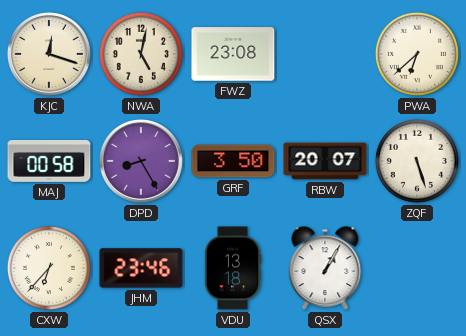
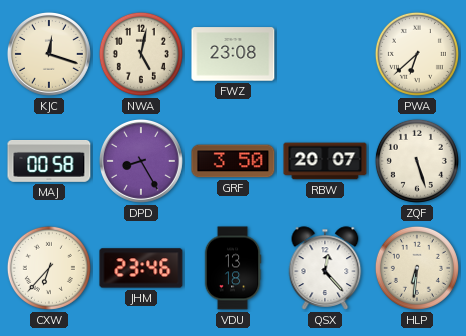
QSX: 1:05 -> 12:23
HLP: none -> 6:31
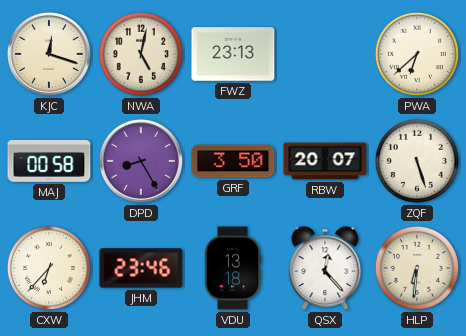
FWZ: 23:08 -> 23:13
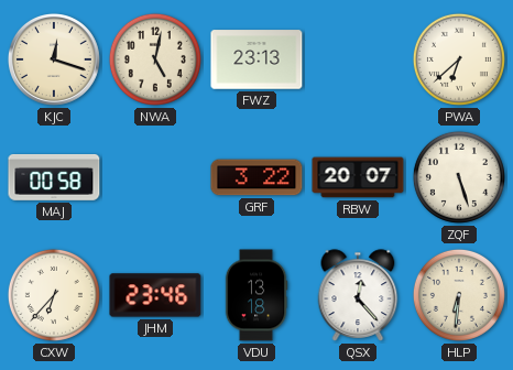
DPD: 8:25 -> none
GRF: 3:50 -> 3:22
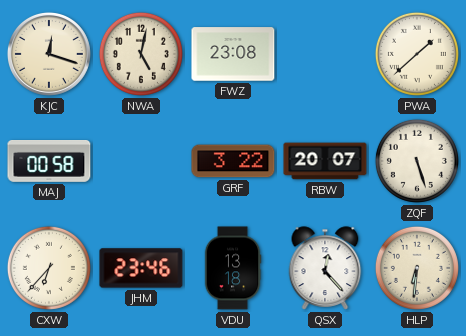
FWZ: 23:13 -> 23:08
PWA: 6:38 -> 1:38
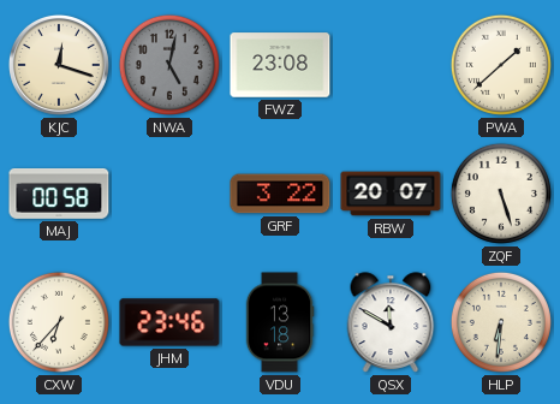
NWA dial: cream -> grey
QSX: 12:23 -> 11:50
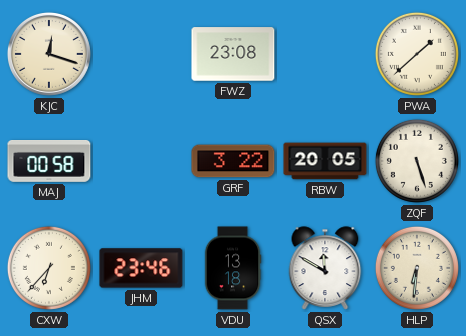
NWA: 5:02 -> none
RBW: 20:07 -> 20:05
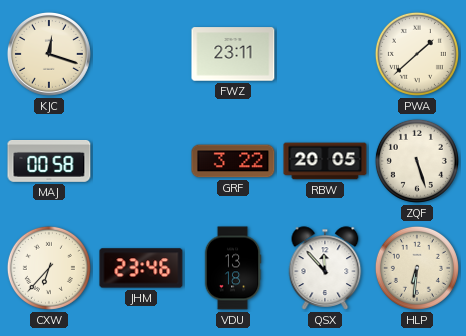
FWZ: 23:08 -> 23:11
QSX: 11:50 -> 11:53
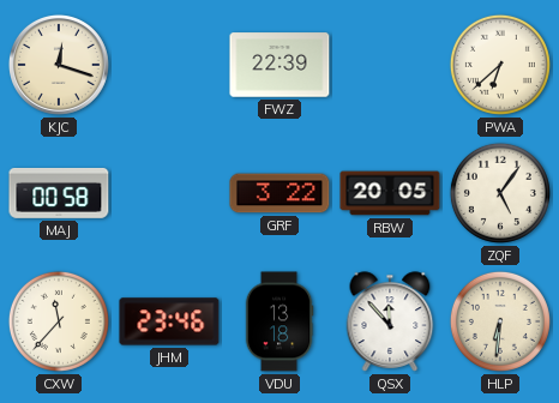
FWZ: 23:11 -> 22:39
PWA: 1:38 -> 6:38
ZQF: 5:27 -> 5:06
CXW: 6:37 -> 11:37
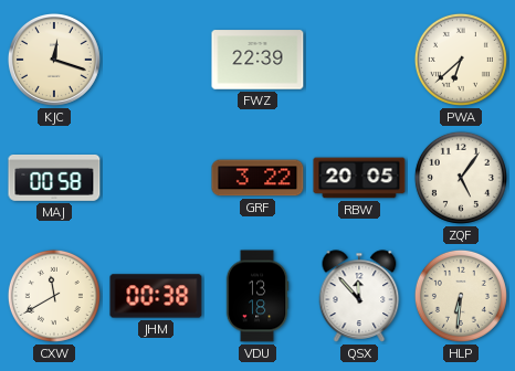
CXW: 11:37 -> 11:40
JHM: 23:46 -> 00:38
